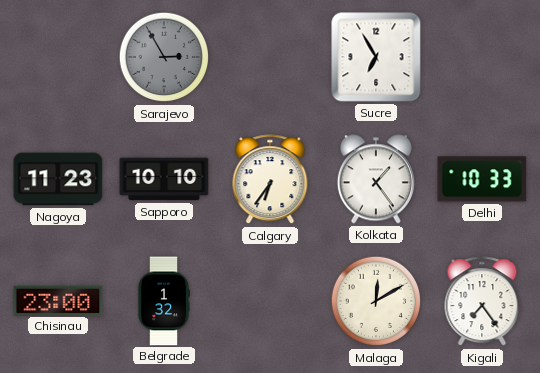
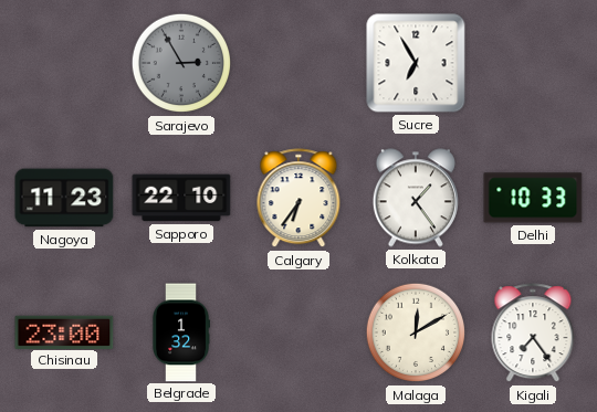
Sapporo: 10:10 -> 22:10
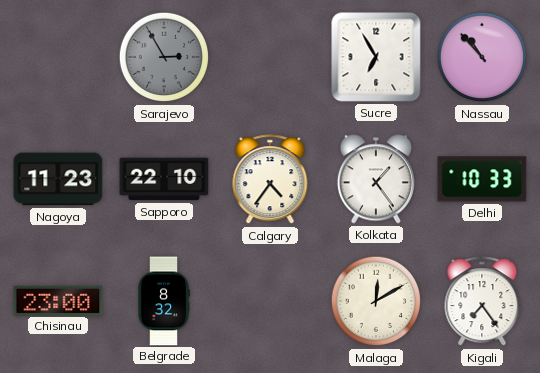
Nassau: none -> 10:53
Calgary: 6:36 -> 4:36
Belgrade: 1:32 -> 8:32
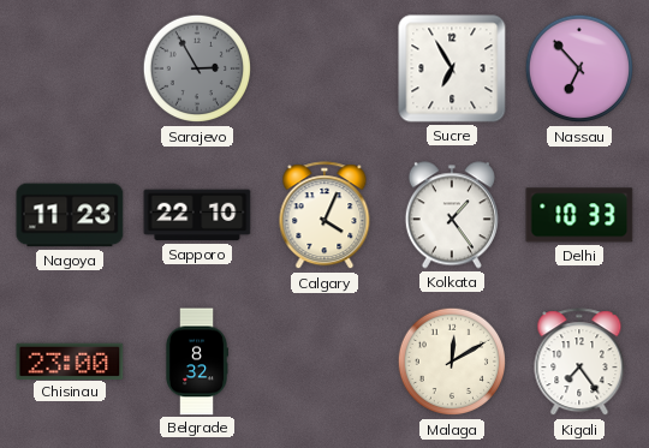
Nassau: 10:53 -> 6:53
Calgary: 4:36 -> 4:04
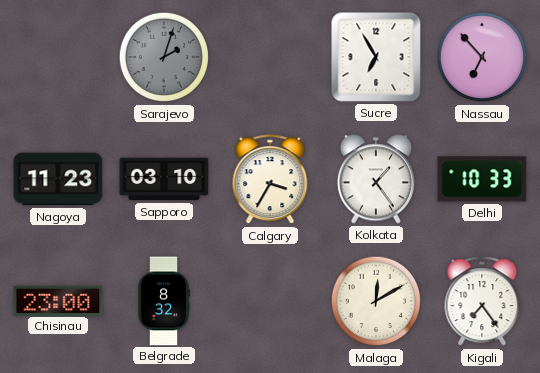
Sarajevo: 2:55 -> 2:03
Sapporo: 22:10 -> 03:10
Calgary: 4:04 -> 3:35
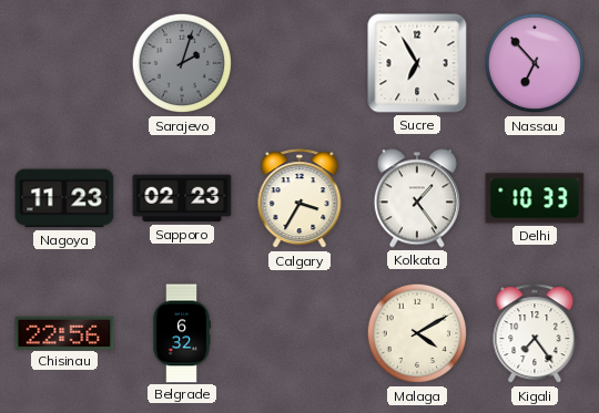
Sapporo: 03:10 -> 02:23
Chisinau: 23:00 -> 22:56
Belgrade: 8:32 -> 6:32
Malaga: 12:10 -> 4:10
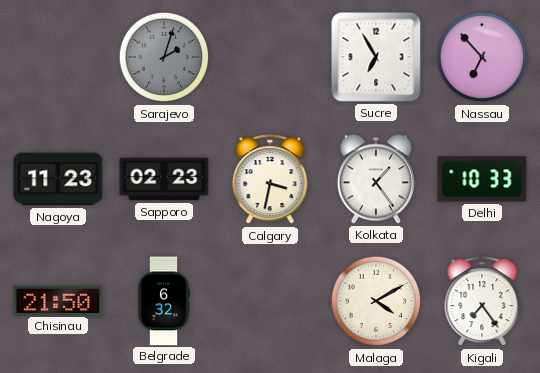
Calgary: 3:35 -> 3:32
Chisinau: 22:56 -> 21:50
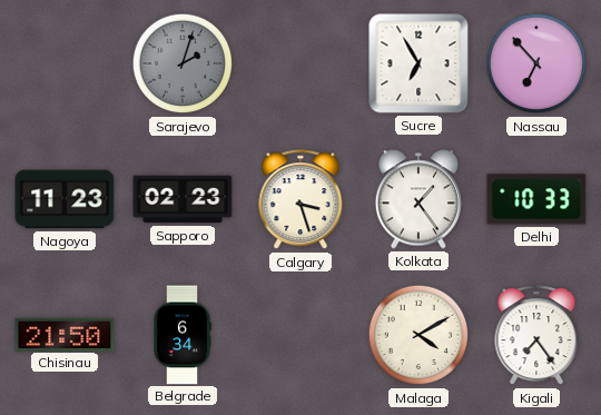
Calgary: 3:32 -> 3:27
Belgrade: 6:32 -> 6:34
